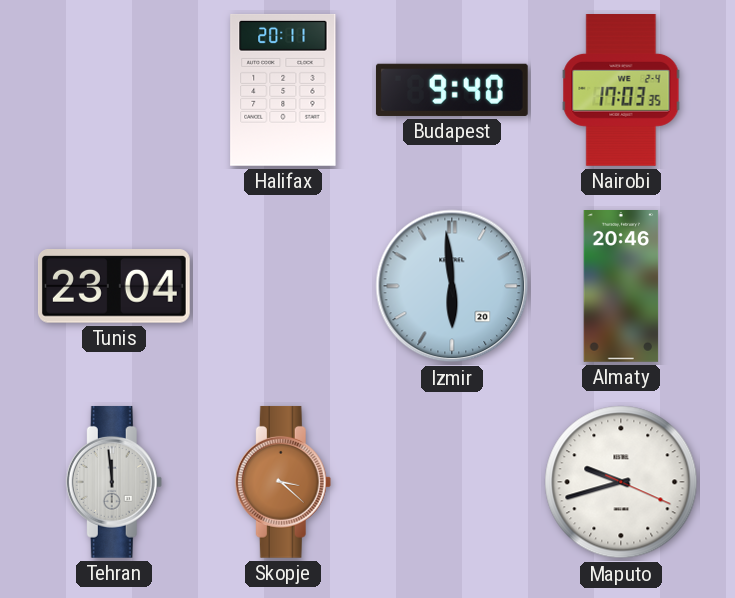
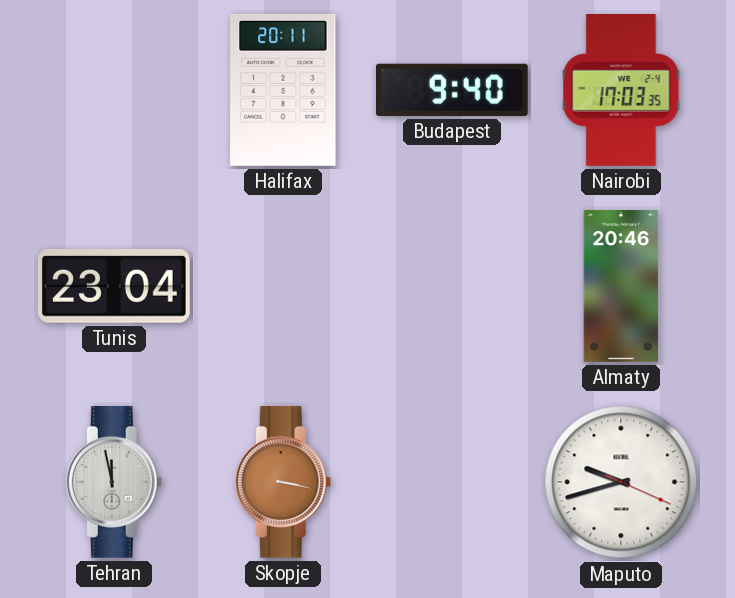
Izmir: 5:59 -> none
Tehran: 11:59 -> 11:58
Skopje: 3:22 -> 3:17
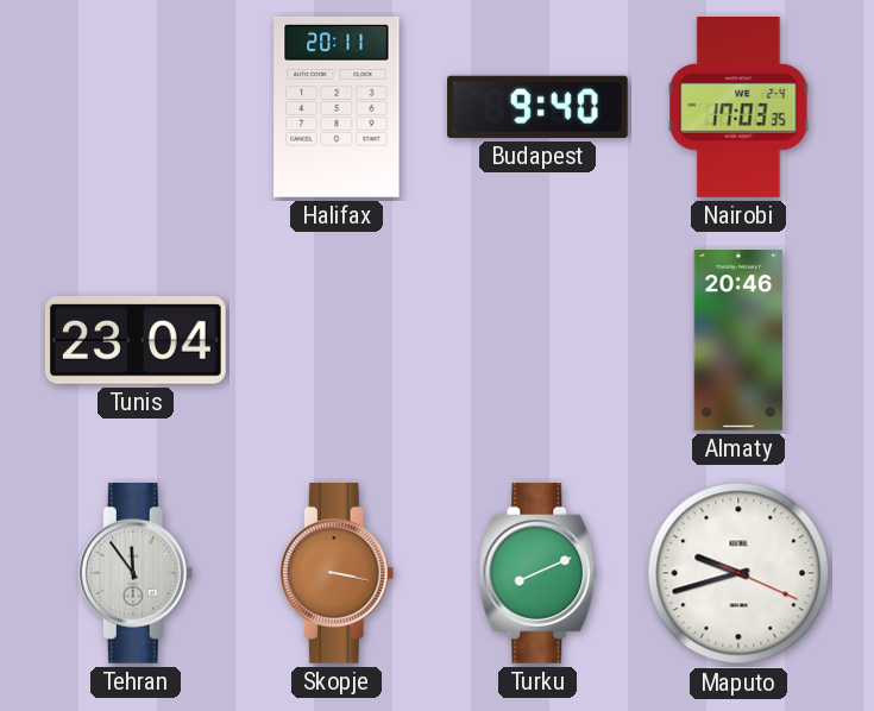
Tehran: 11:58 -> 11:54
Turku: none -> 8:11
